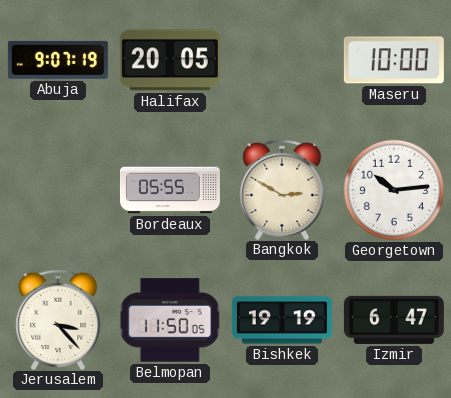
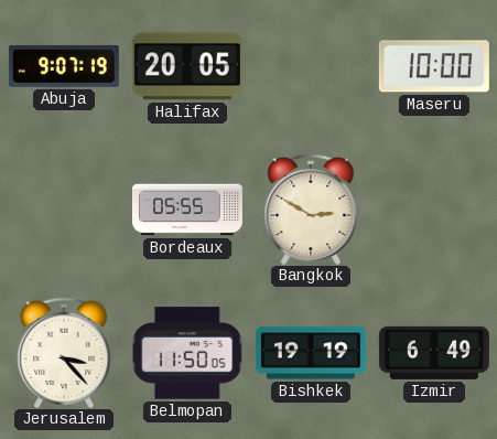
Georgetown: 10:14 -> none
Izmir: 6:47 -> 6:49
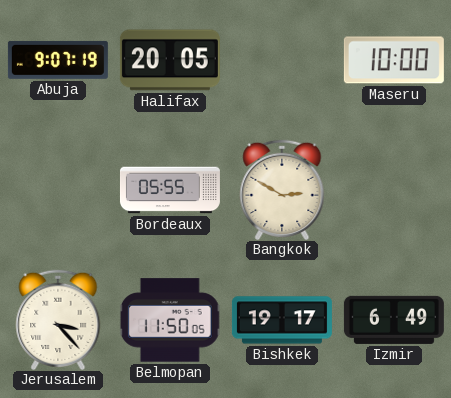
Bishkek: 19:19 -> 19:17
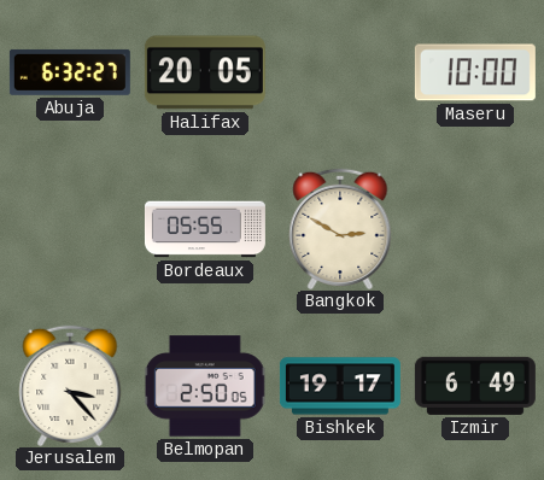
Abuja: 9:07 -> 6:32
Belmopan: 11:50 -> 2:50
